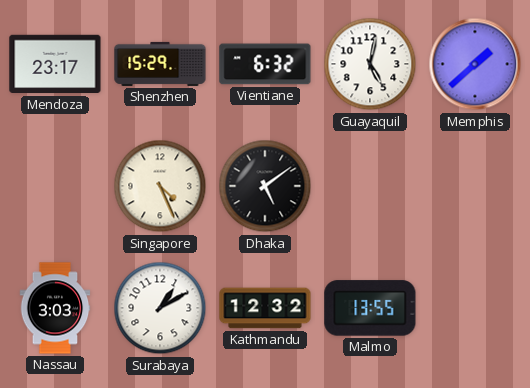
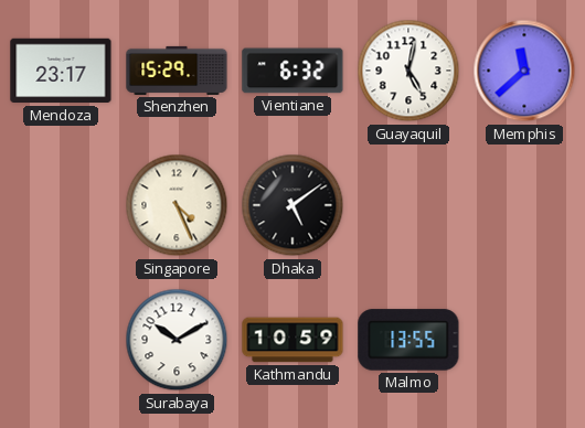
Memphis: 1:38 -> 11:38
Nassau: 3:03 -> none
Surabaya: 1:10 -> 10:10
Kathmandu: 12:32 -> 10:59
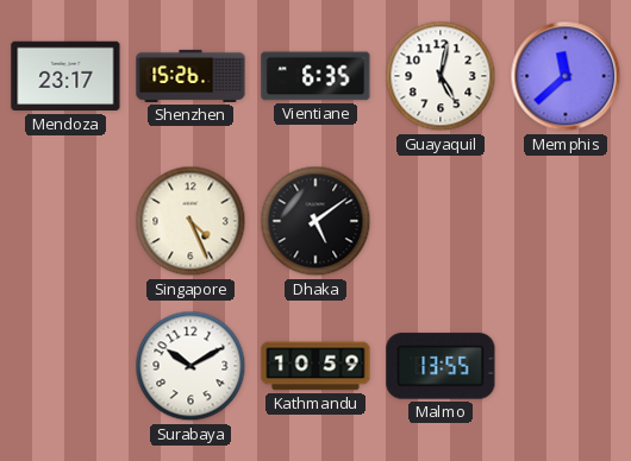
Shenzhen: 15:29 -> 15:26
Vientiane: 6:32 -> 6:35
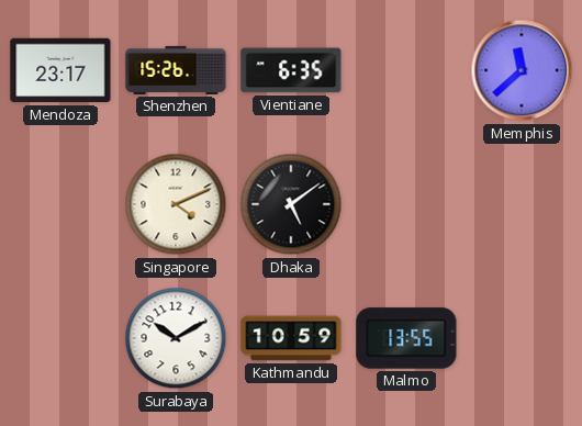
Guayaquil: 5:02 -> none
Singapore: 4:26 -> 4:11
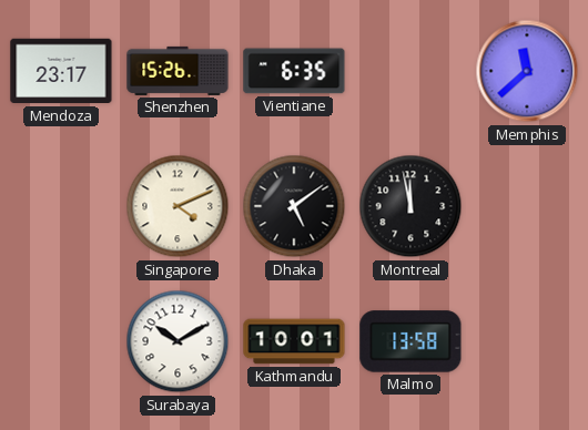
Montreal: none -> 11:58
Kathmandu: 10:59 -> 10:01
Malmo: 13:55 -> 13:58
